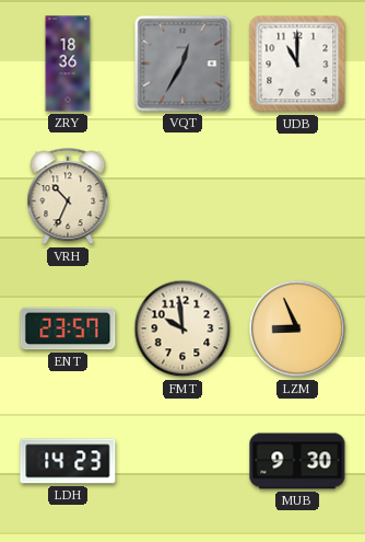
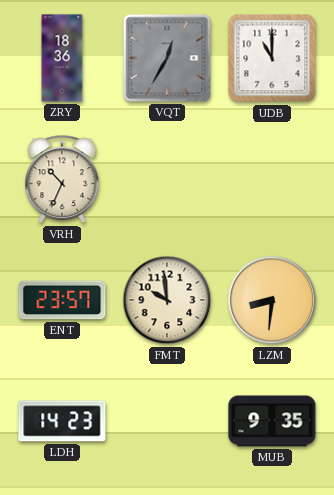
LZM: 8:56 -> 8:31
MUB: 9:30 -> 9:35
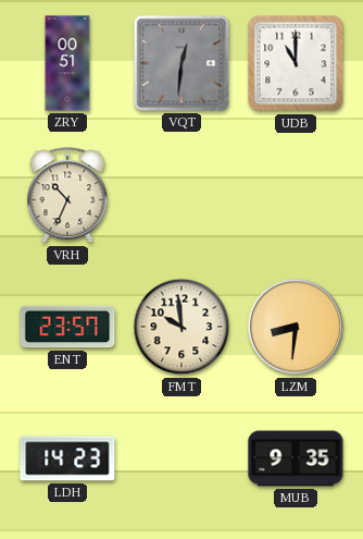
ZRY: 18:36 -> 00:51
VQT: 12:35 -> 12:31
